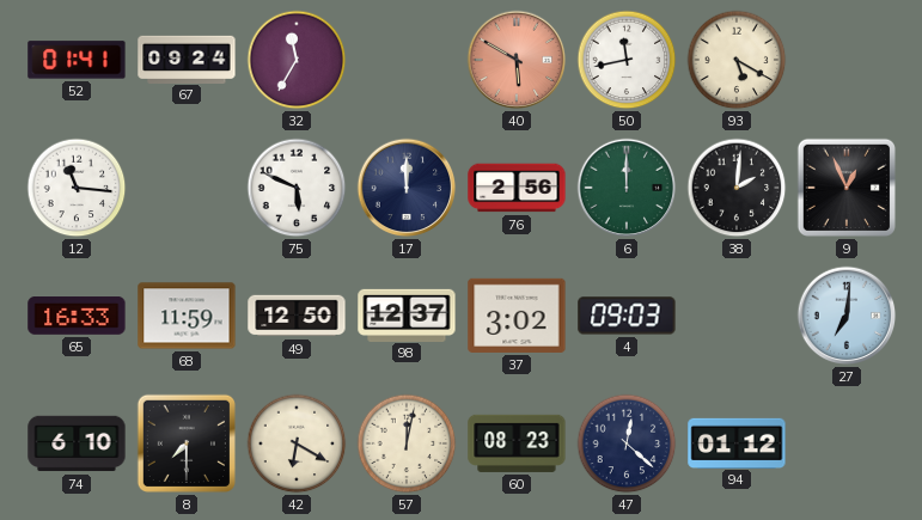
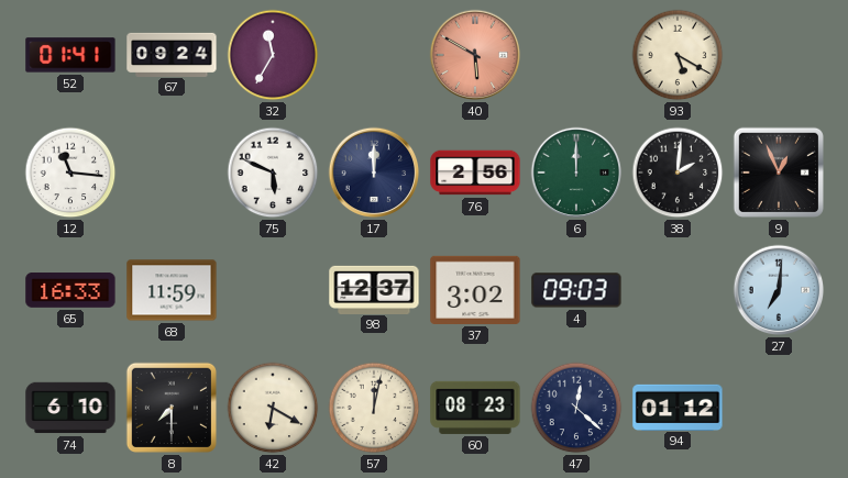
50: 11:43 -> none
49: 12:50 -> none
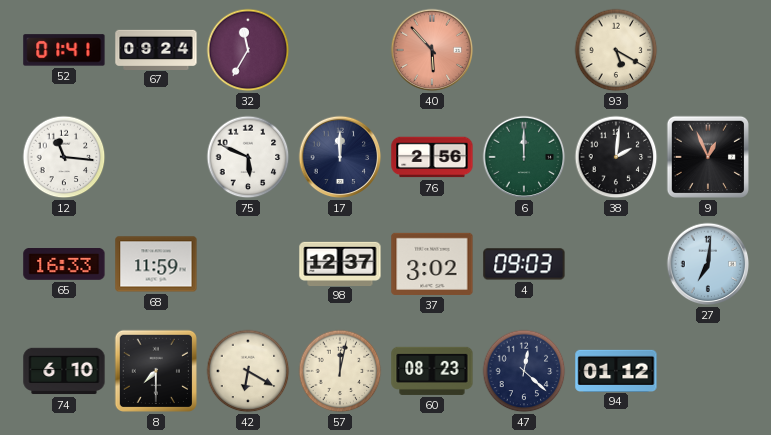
40: 5:50 -> 5:53
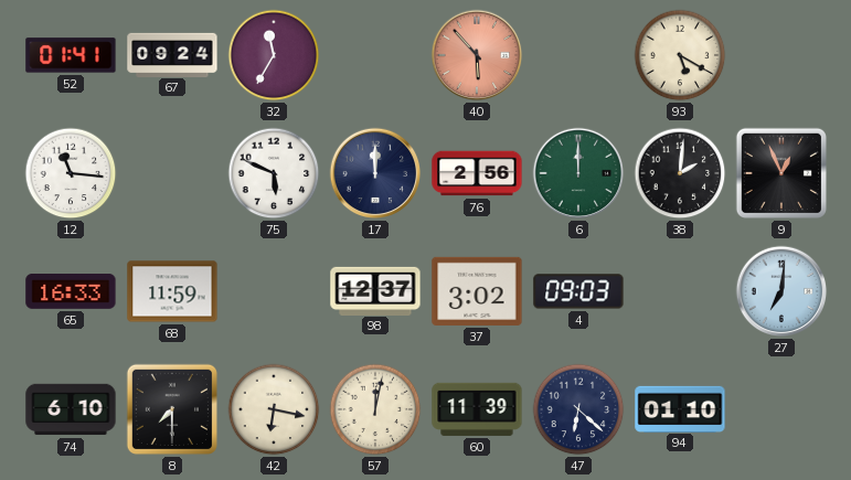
42: 6:20 -> 6:17
60: 08:23 -> 11:39
47: 12:22 -> 6:22
94: 01:12 -> 01:10
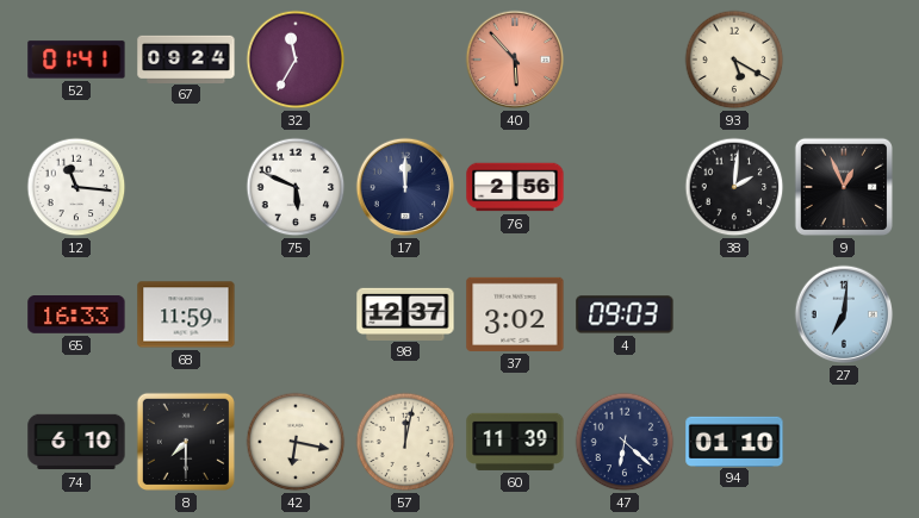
6: 12:00 -> none
